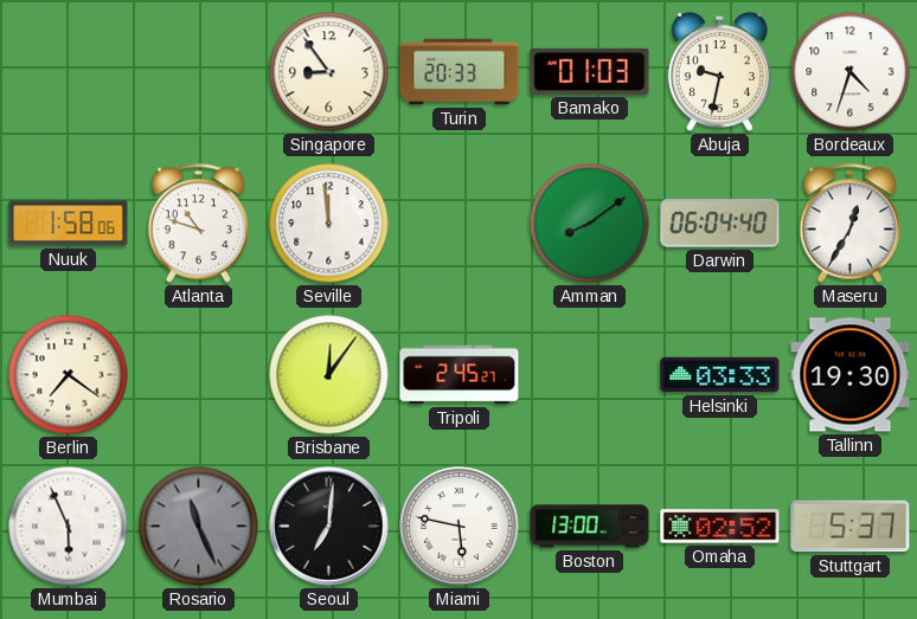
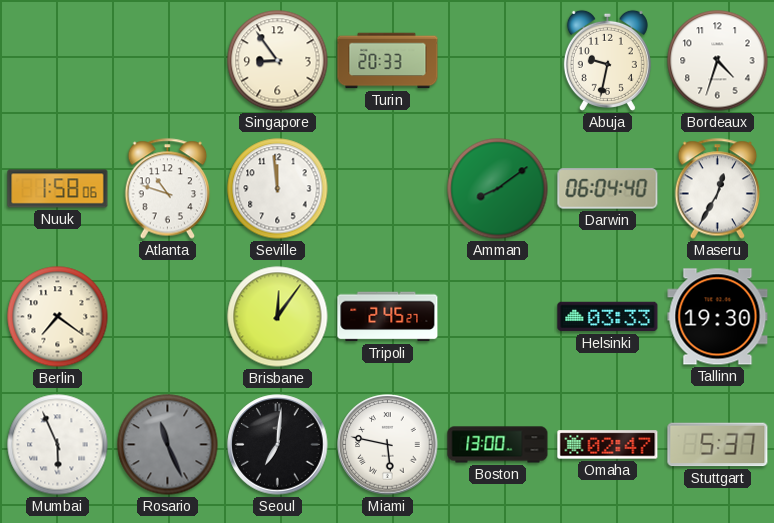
Bamako: 01:03 -> none
Omaha: 02:52 -> 02:47
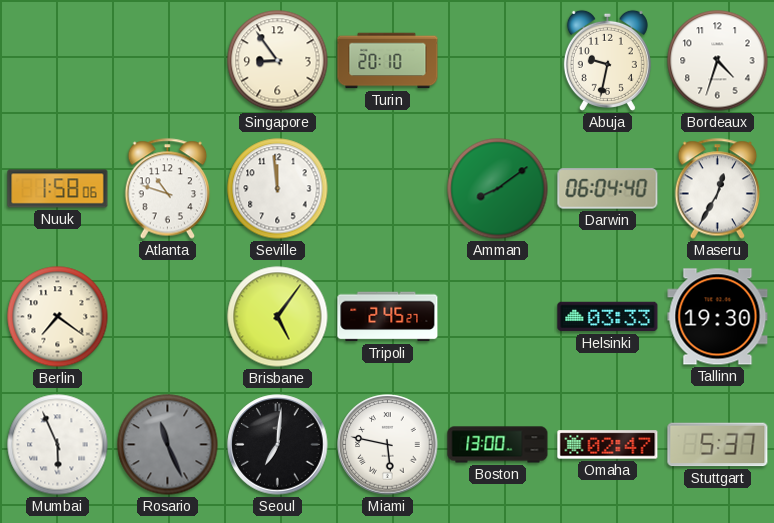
Turin: 20:33 -> 20:10
Brisbane: 12:06 -> 5:06
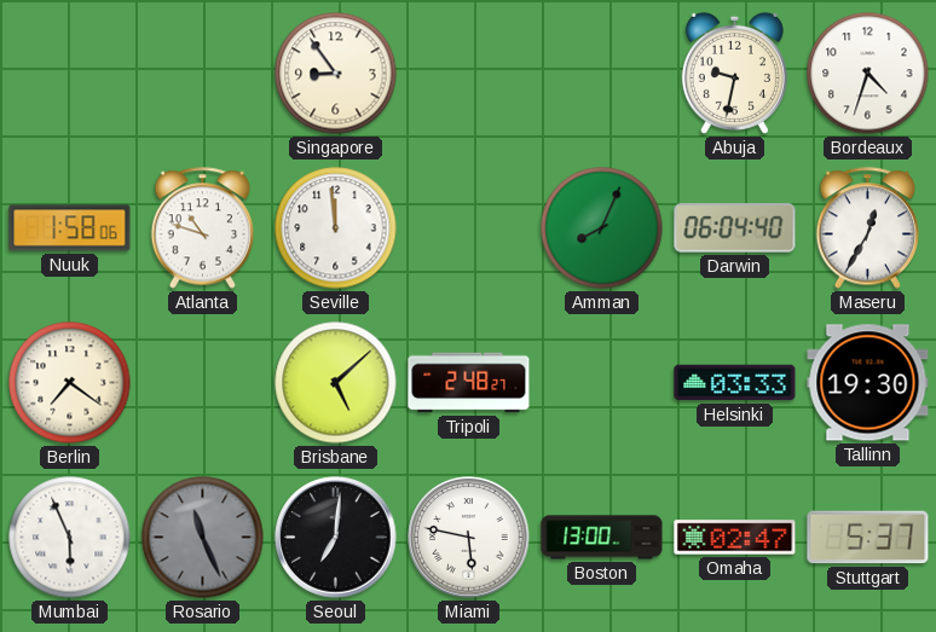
Turin: 20:10 -> none
Amman: 8:09 -> 8:04
Brisbane: 5:06 -> 5:08
Tripoli: 2:45 -> 2:48
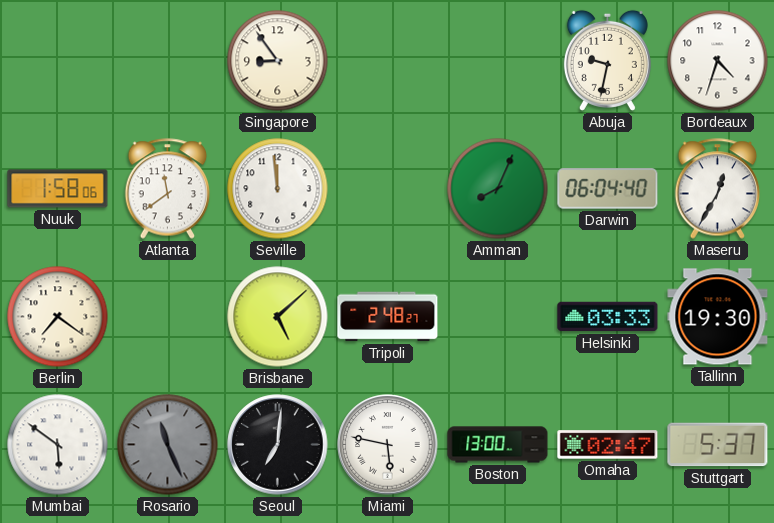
Atlanta: 10:48 -> 11:39
Mumbai: 5:56 -> 5:51
